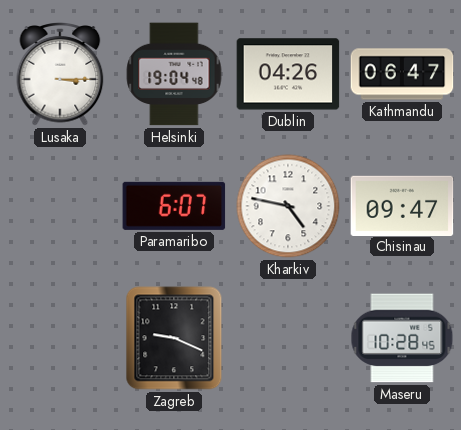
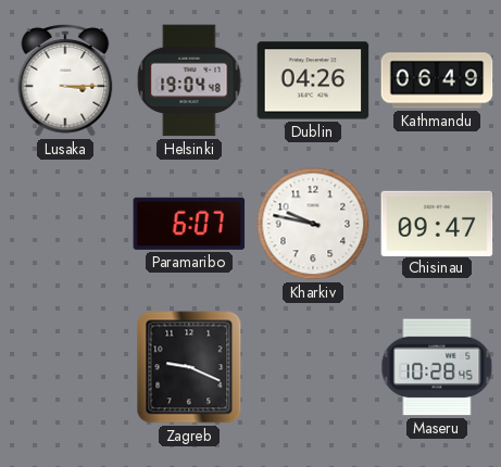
Kathmandu: 06:47 -> 06:49
Kharkiv: 4:47 -> 9:47
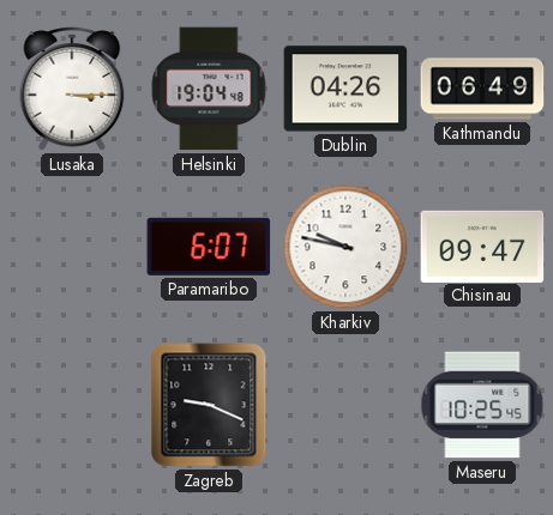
Maseru: 10:28 -> 10:25
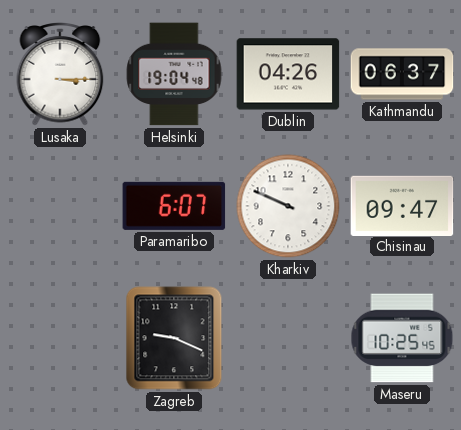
Kathmandu: 06:49 -> 06:37
Kharkiv: 9:47 -> 9:49
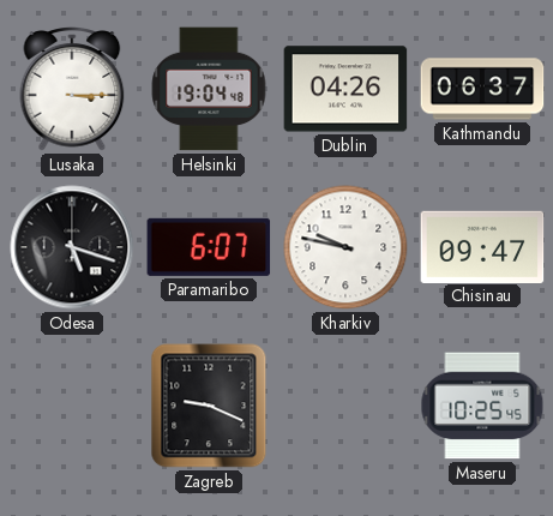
Odesa: none -> 5:18
Kharkiv: 9:49 -> 9:47
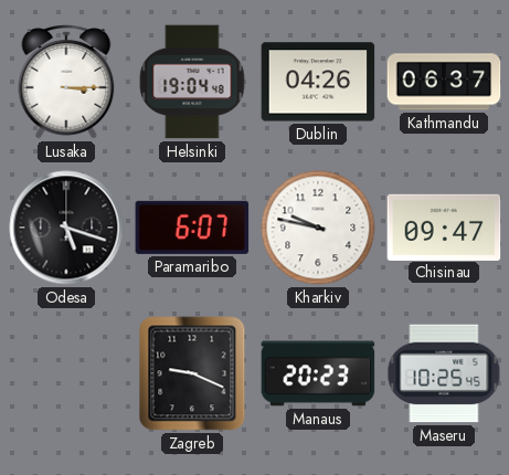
Manaus: none -> 20:23
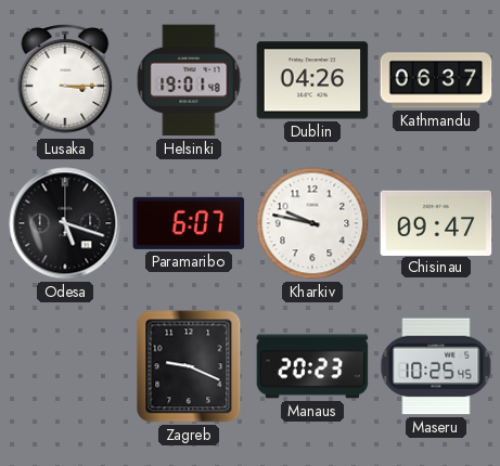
Helsinki: 19:04 -> 19:01
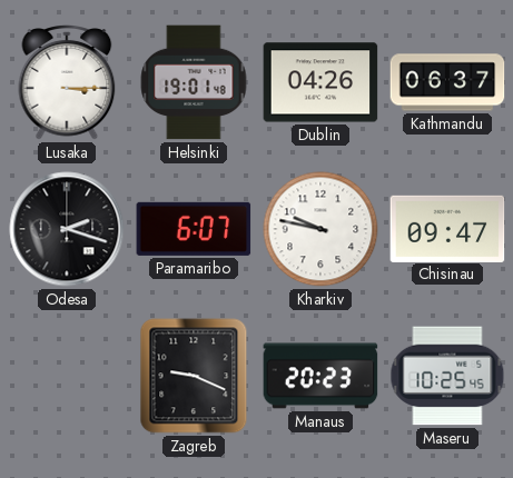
Odesa: 5:18 -> 2:18
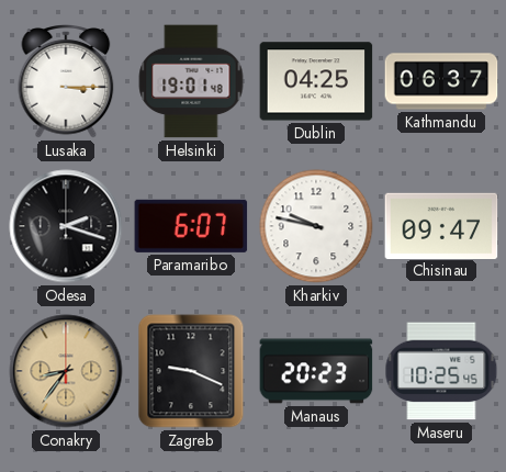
Dublin: 04:26 -> 04:25
Conakry: none -> 8:36
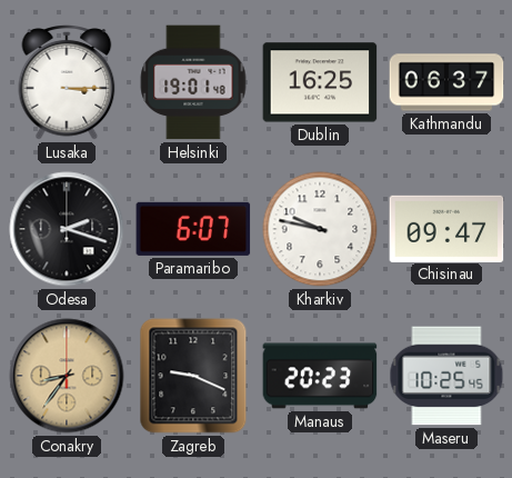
Dublin: 04:25 -> 16:25
